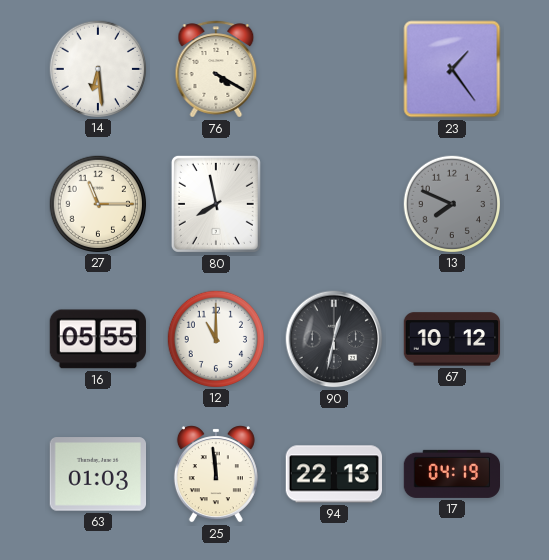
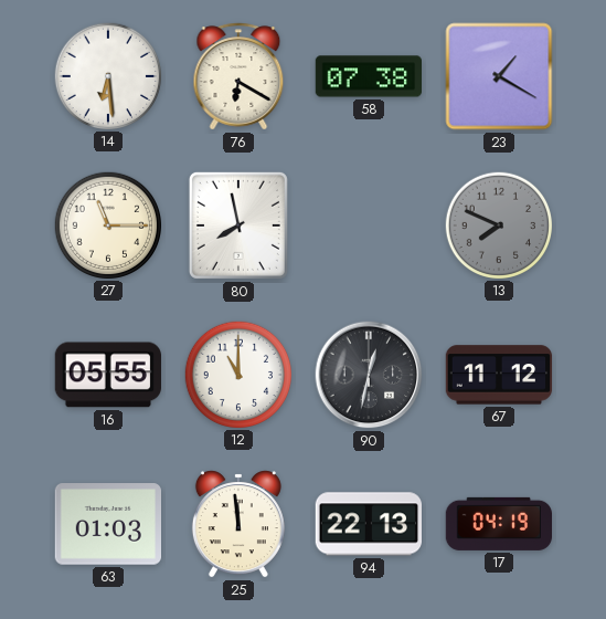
76: 4:20 -> 6:20
58: none -> 07:38
23: 1:24 -> 1:20
67: 10:12 -> 11:12
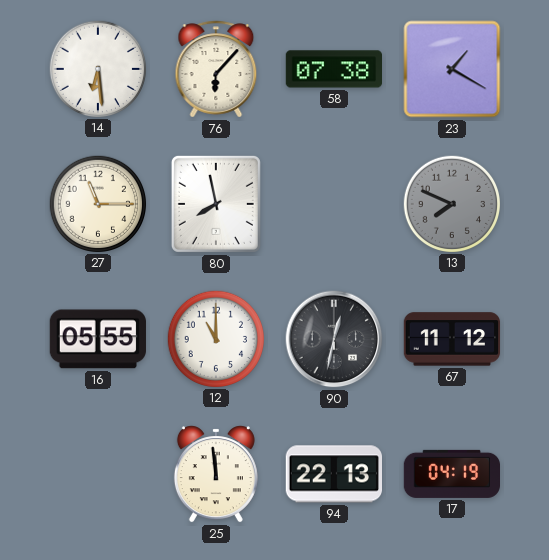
76: 6:20 -> 6:07
63: 01:03 -> none
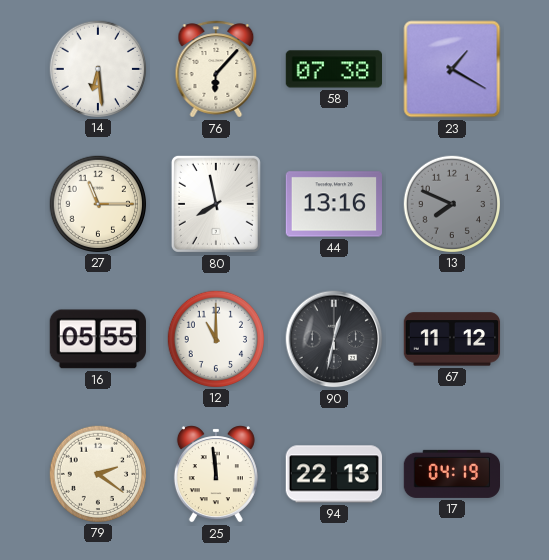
44: none -> 13:16
79: none -> 2:21
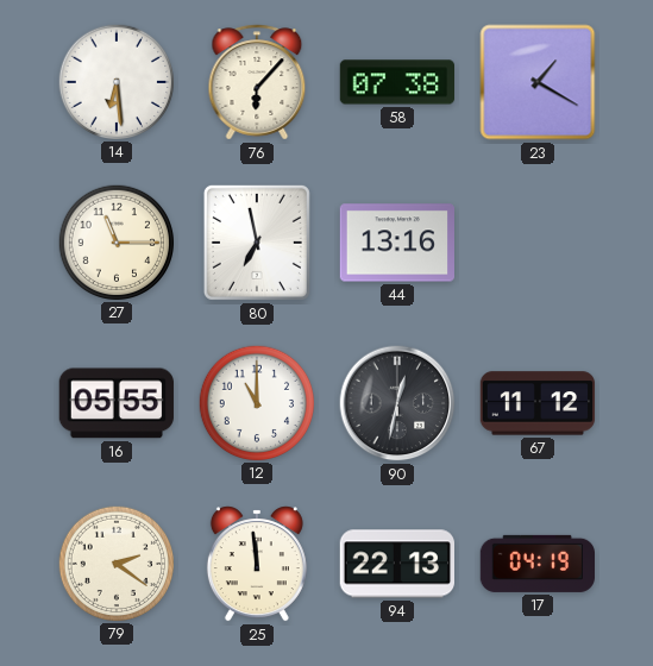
80: 7:58 -> 6:58
13: 7:49 -> none
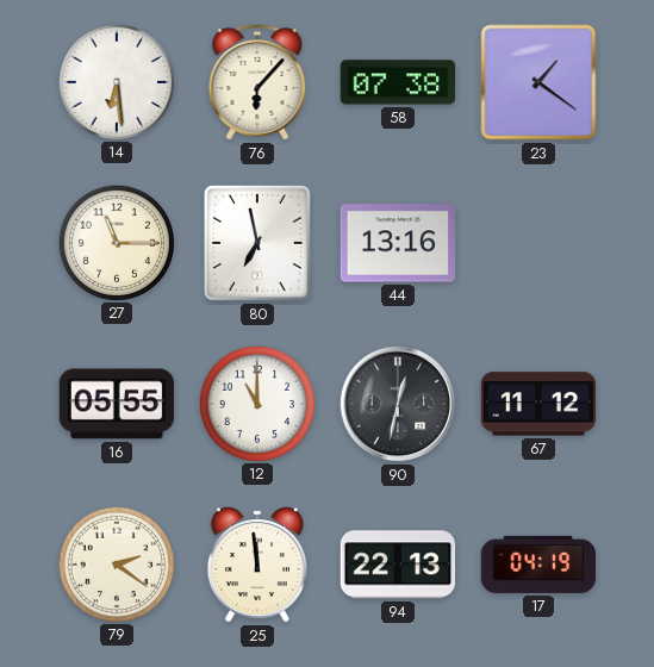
23: 1:20 -> 1:21
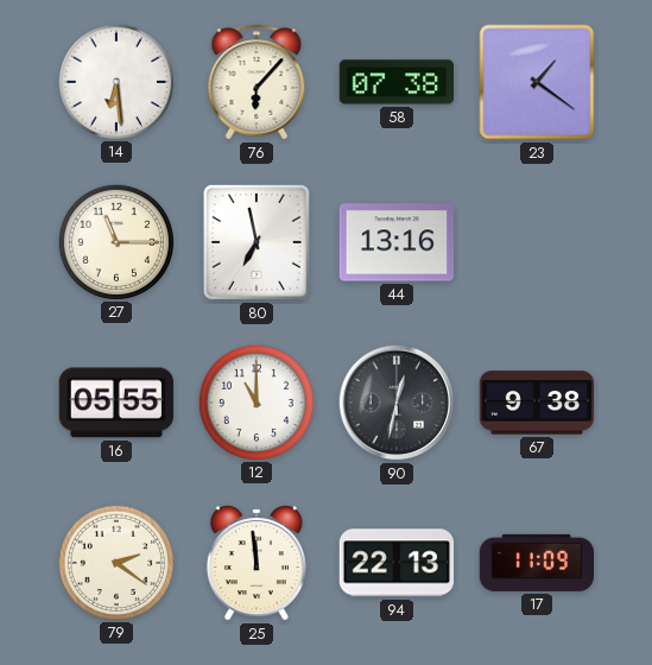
67: 11:12 -> 9:38
17: 04:19 -> 11:09
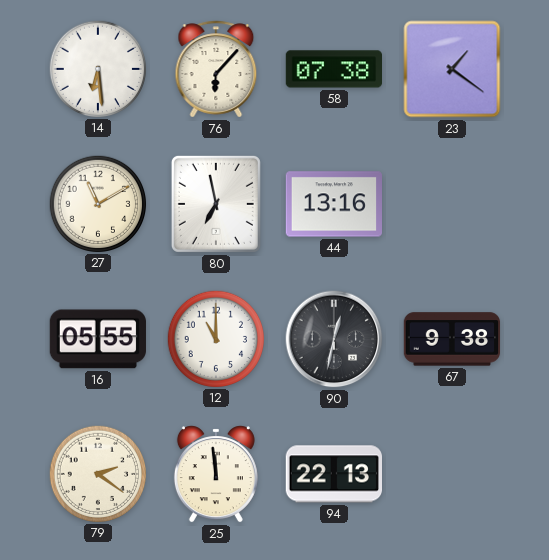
27: 11:15 -> 11:10
17: 11:09 -> none
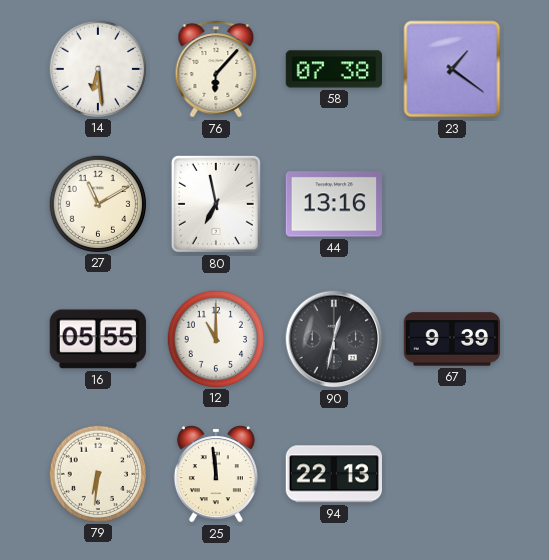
67: 9:38 -> 9:39
79: 2:21 -> 6:31
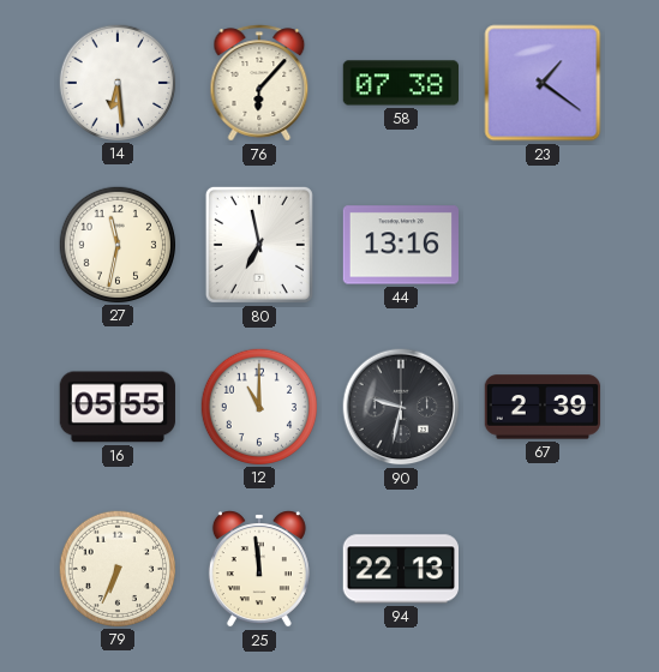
27: 11:10 -> 11:32
90: 12:32 -> 9:32
67: 9:39 -> 2:39
79: 6:31 -> 6:34
